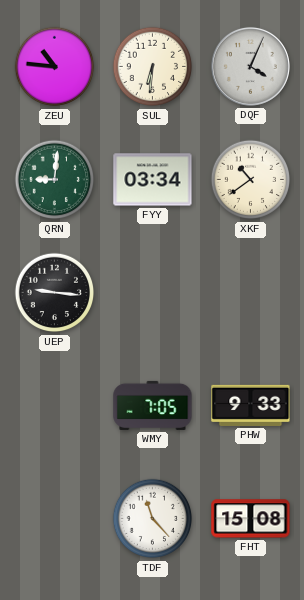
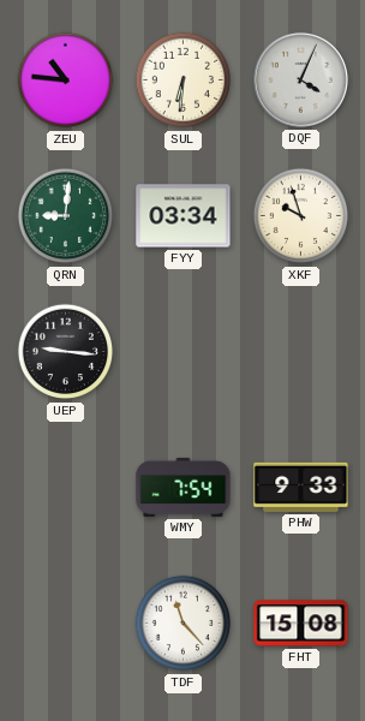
XKF: 10:39 -> 9:57
WMY: 7:05 -> 7:54
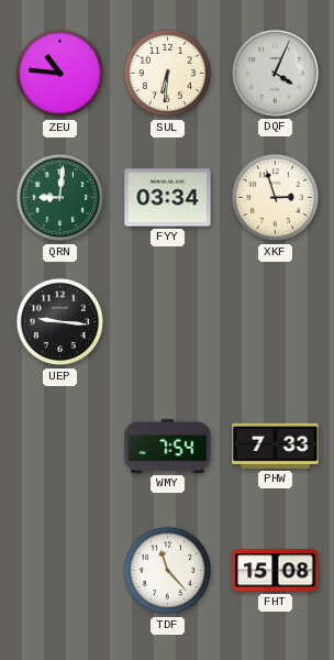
XKF: 9:57 -> 2:57
PHW: 9:33 -> 7:33
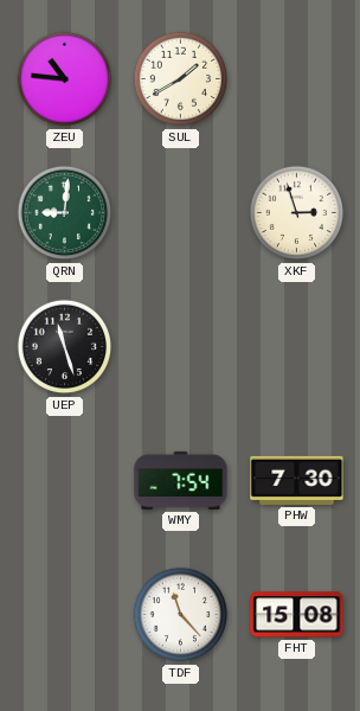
SUL: 6:31 -> 1:40
DQF: 4:04 -> none
FYY: 03:34 -> none
UEP: 9:16 -> 11:27
PHW: 7:33 -> 7:30
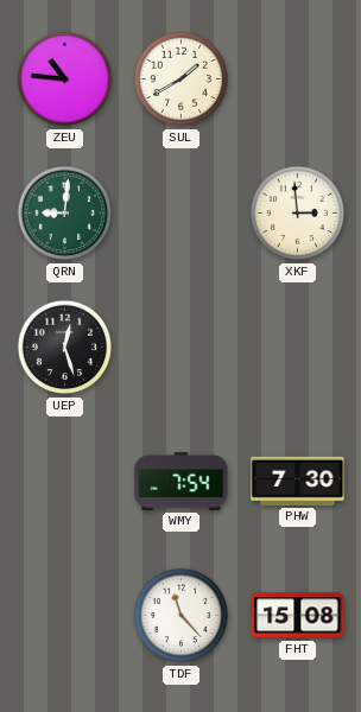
XKF: 2:57 -> 2:59
UEP: 11:27 -> 12:27
